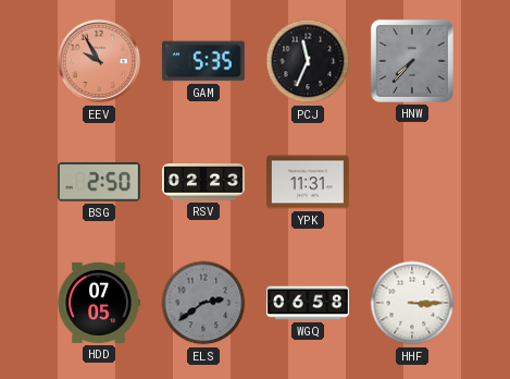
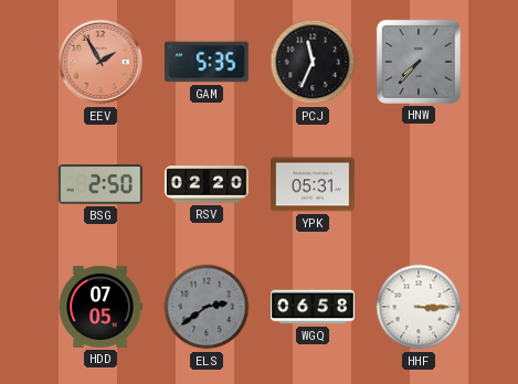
EEV: 9:55 -> 1:55
RSV: 02:23 -> 02:20
YPK: 11:31 -> 05:31
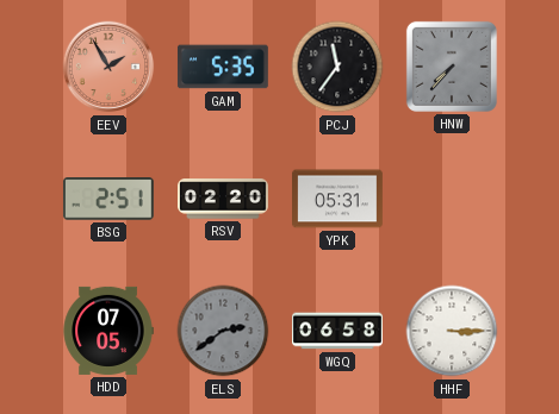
PCJ: 11:34 -> 11:36
BSG: 2:50 -> 2:51
